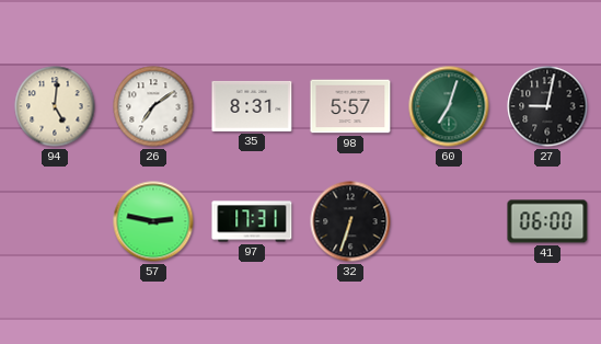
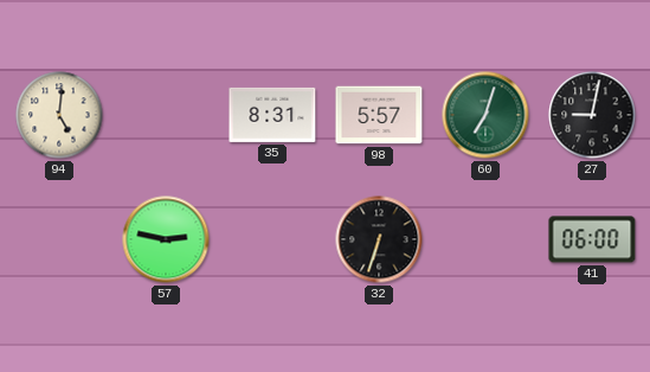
26: 7:09 -> none
97: 17:31 -> none
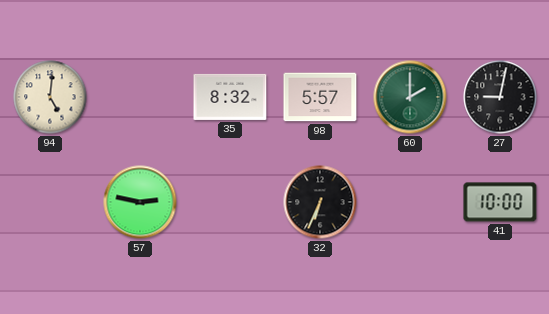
35: 8:31 -> 8:32
60: 7:03 -> 2:00
32: 6:33 -> 6:34
41: 06:00 -> 10:00
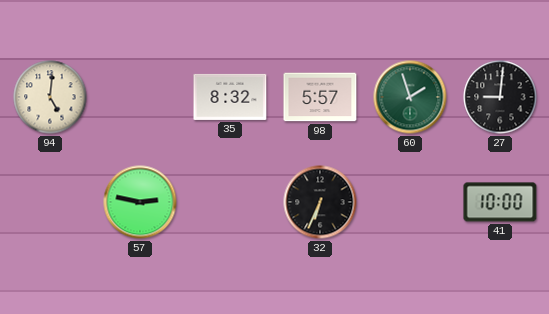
60: 2:00 -> 1:57
27: 9:02 -> 9:01
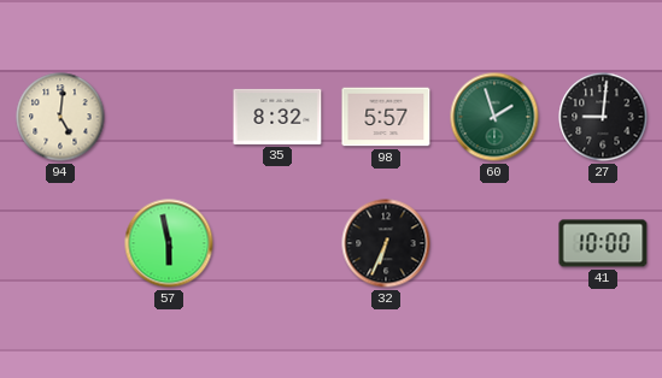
57: 2:47 -> 5:58
